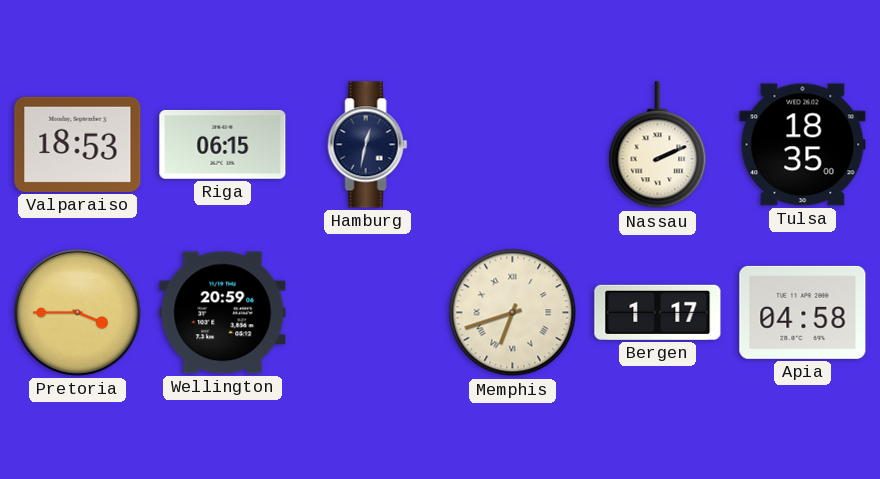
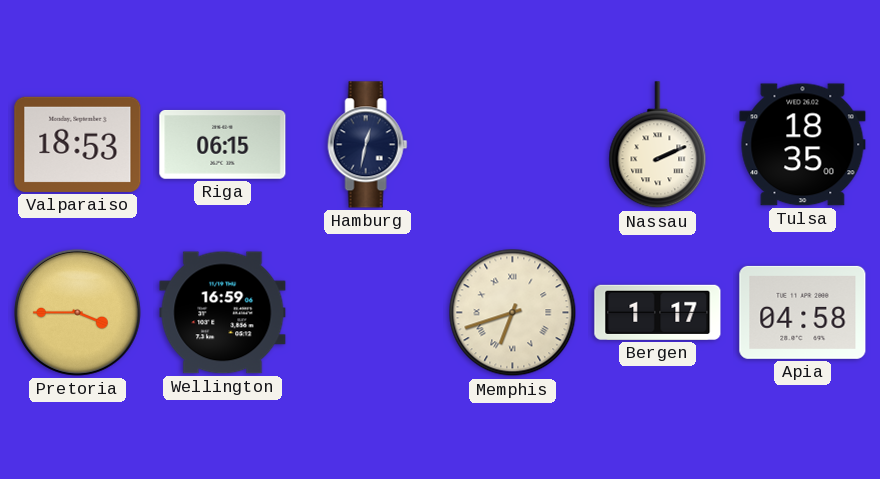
Wellington: 20:59 -> 16:59
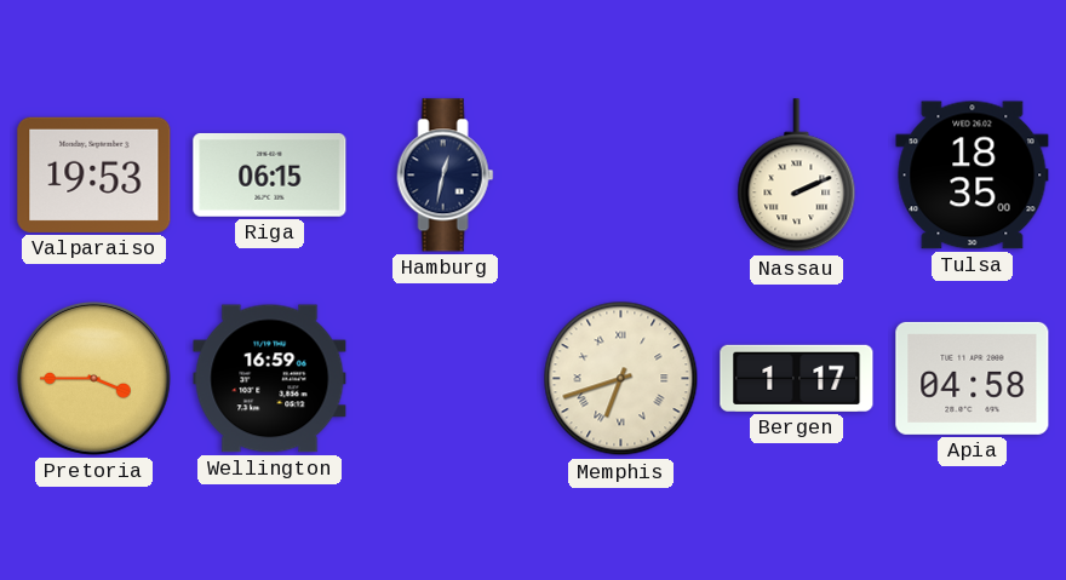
Valparaiso: 18:53 -> 19:53
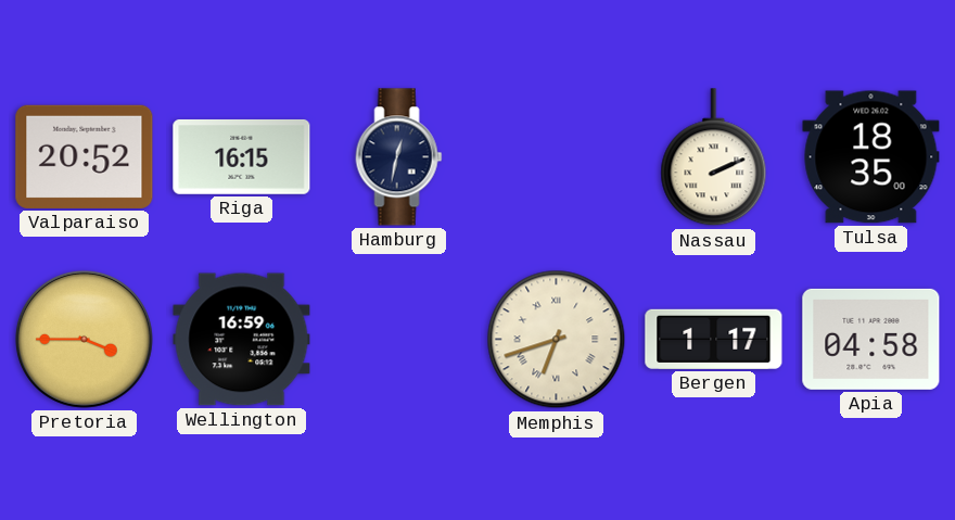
Valparaiso: 19:53 -> 20:52
Riga: 06:15 -> 16:15
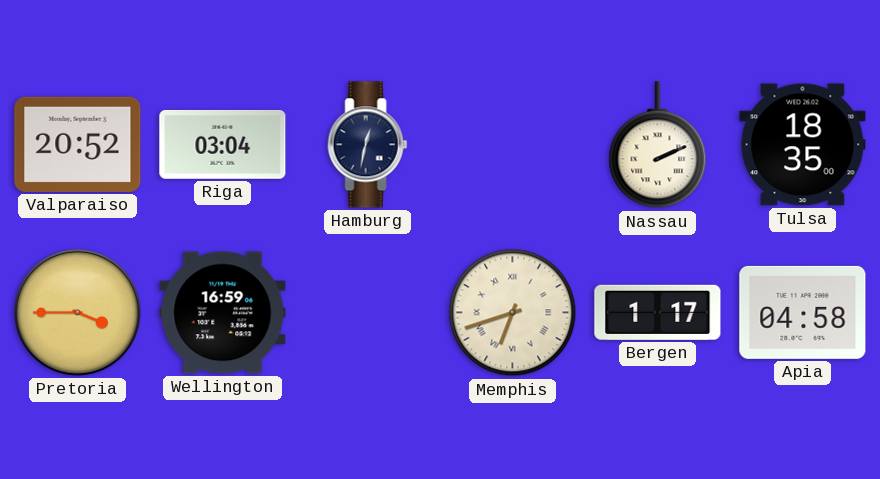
Riga: 16:15 -> 03:04
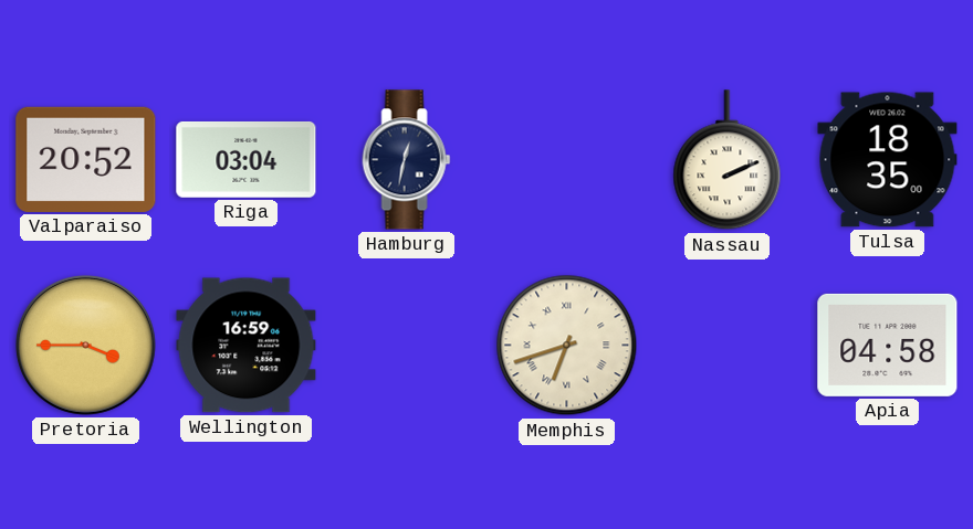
Bergen: 1:17 -> none
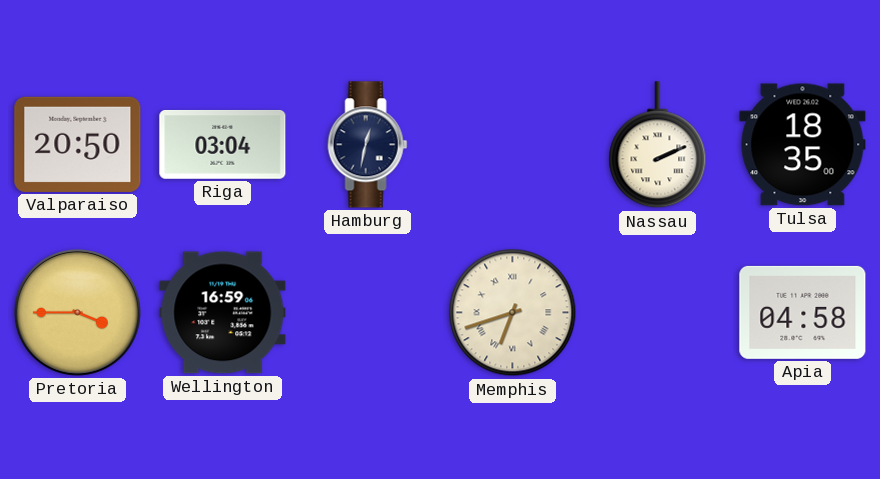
Valparaiso: 20:52 -> 20:50
